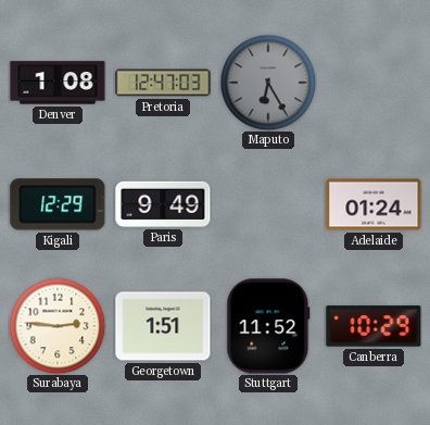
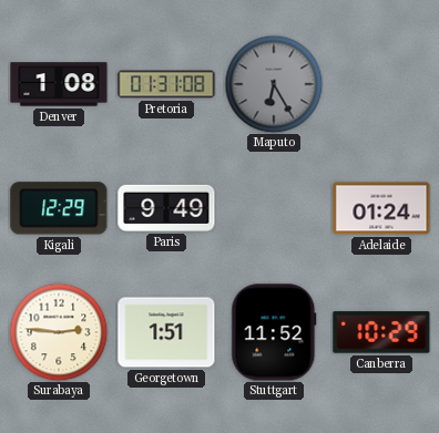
Pretoria: 12:47 -> 01:31
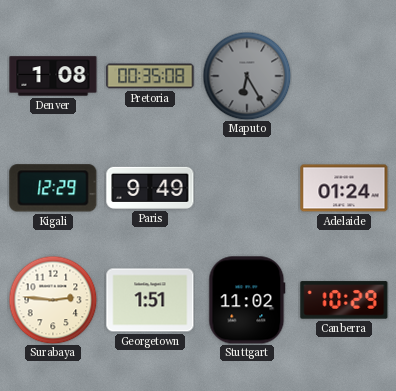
Pretoria: 01:31 -> 00:35
Stuttgart: 11:52 -> 11:02
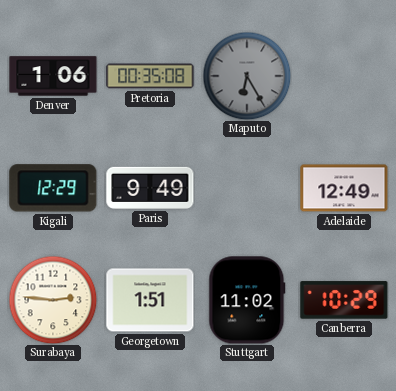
Denver: 1:08 -> 1:06
Adelaide: 01:24 -> 12:49
